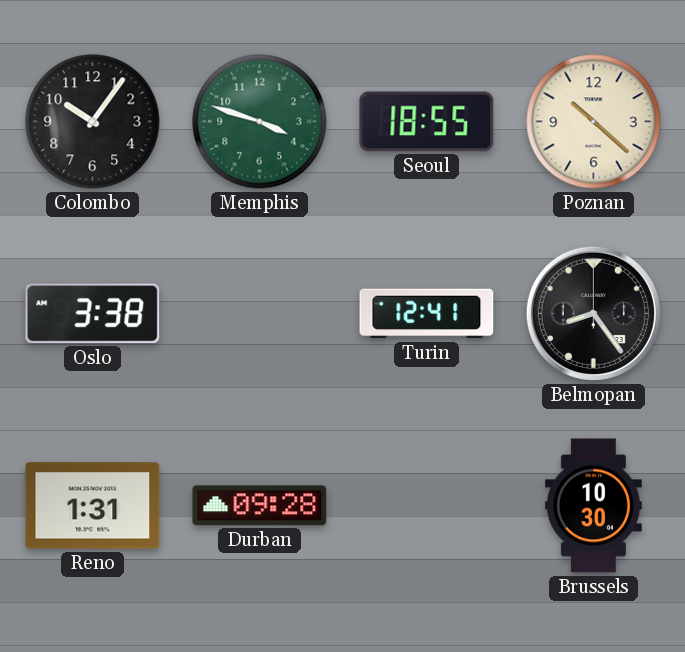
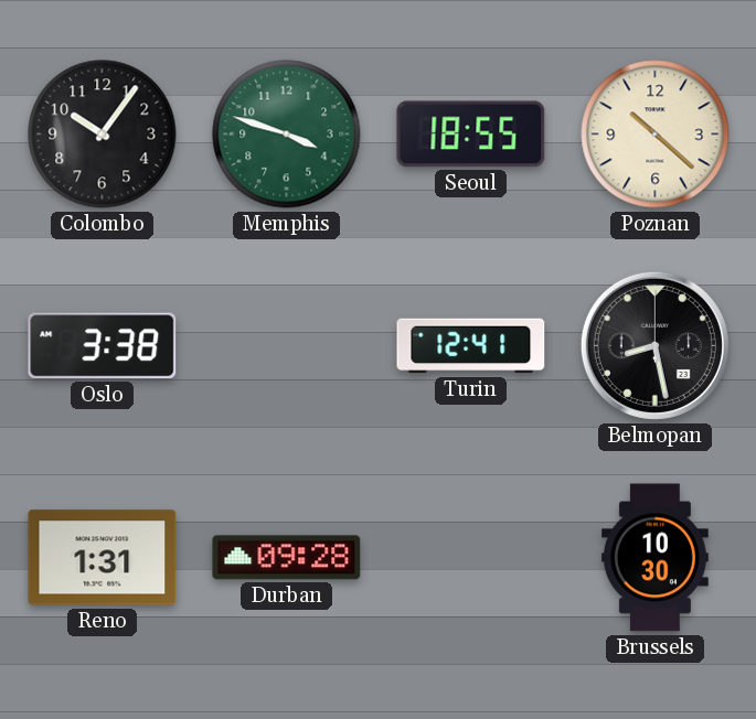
Belmopan: 8:24 -> 8:28
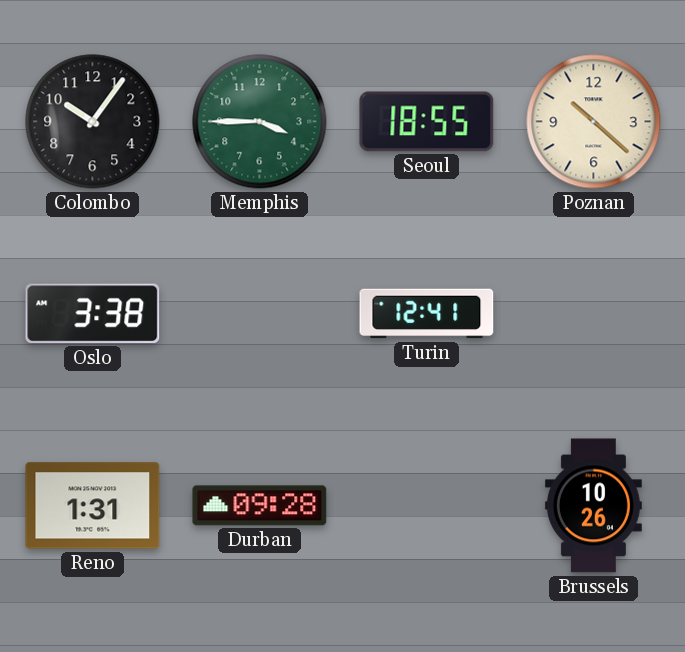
Memphis: 3:48 -> 3:45
Belmopan: 8:28 -> none
Brussels: 10:30 -> 10:26
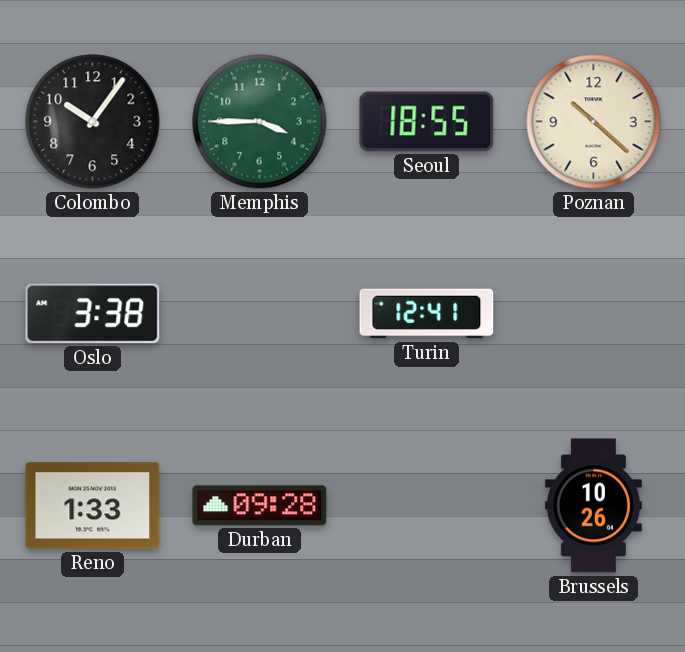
Reno: 1:31 -> 1:33
